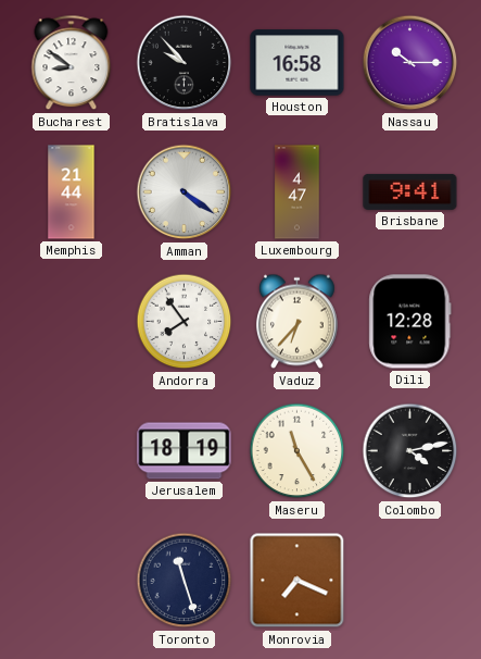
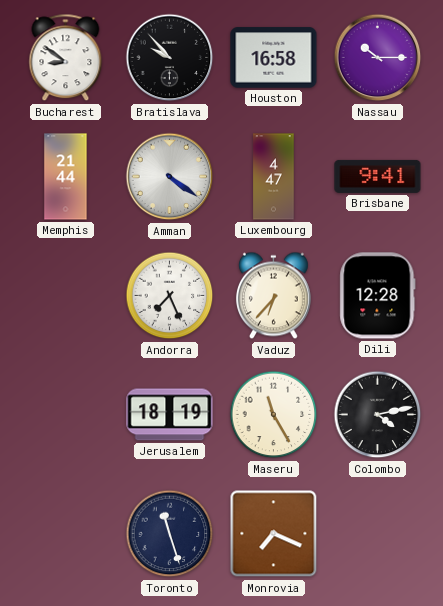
Andorra: 7:54 -> 7:26
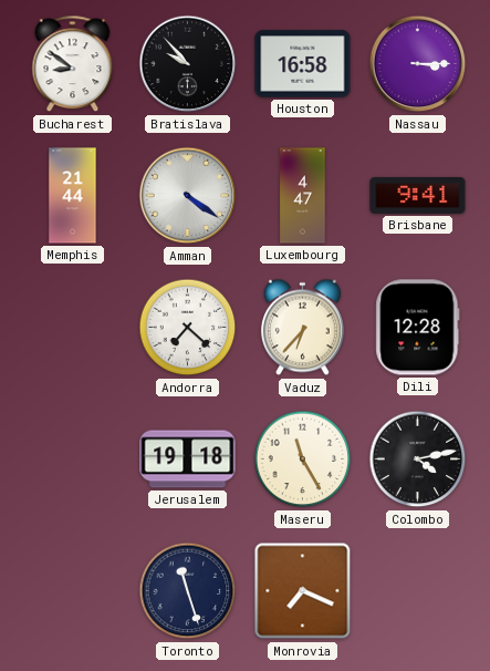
Nassau: 10:15 -> 3:15
Andorra: 7:26 -> 7:22
Jerusalem: 18:19 -> 19:18
